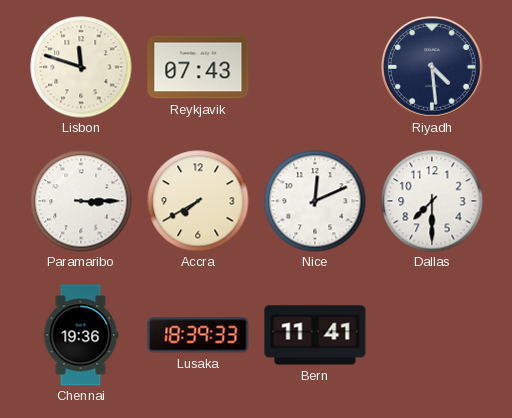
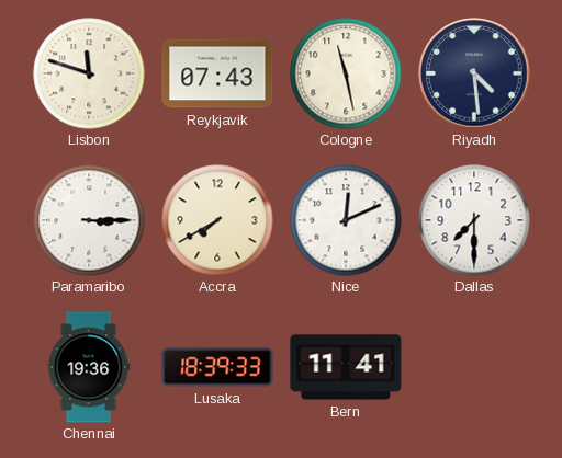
Cologne: none -> 11:28
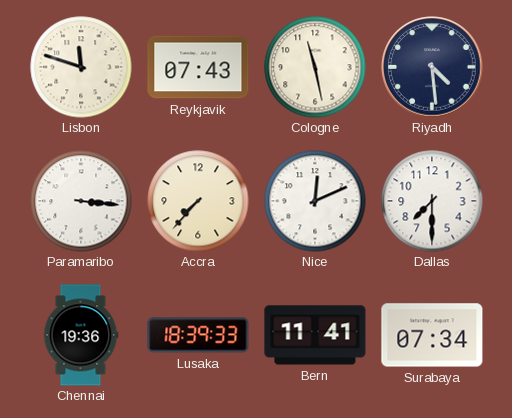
Paramaribo: 3:15 -> 3:16
Accra: 7:40 -> 7:37
Surabaya: none -> 07:34
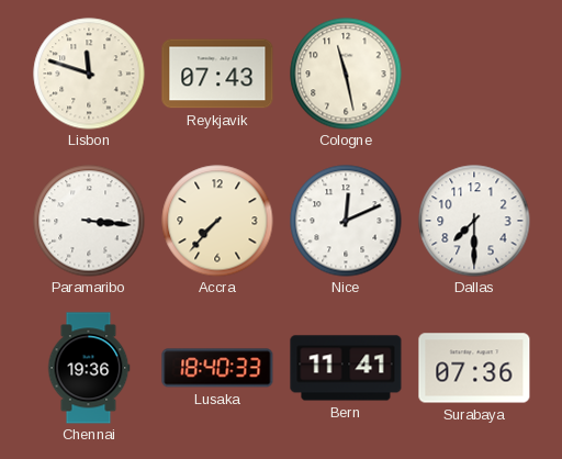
Riyadh: 4:29 -> none
Lusaka: 18:39 -> 18:40
Surabaya: 07:34 -> 07:36
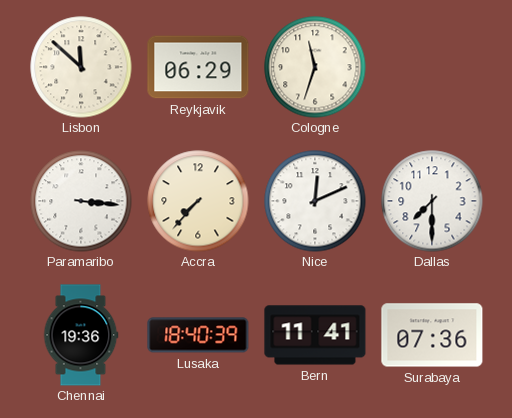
Lisbon: 11:48 -> 11:52
Reykjavik: 07:43 -> 06:29
Cologne: 11:28 -> 11:33
Lusaka: 18:40:33 -> 18:40:39
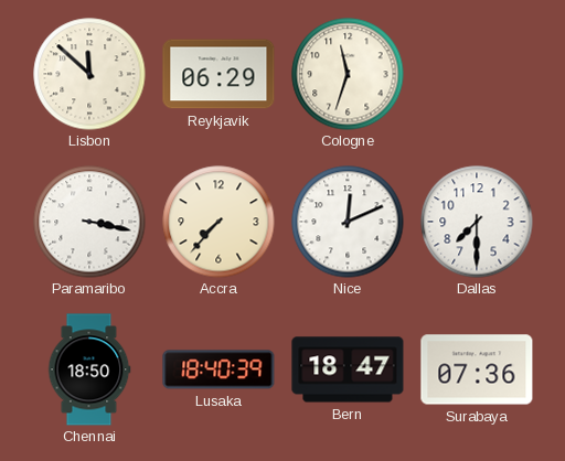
Paramaribo: 3:16 -> 3:17
Chennai: 19:36 -> 18:50
Bern: 11:41 -> 18:47
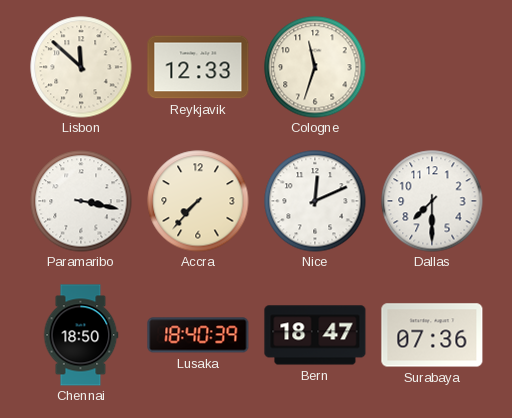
Reykjavik: 06:29 -> 12:33
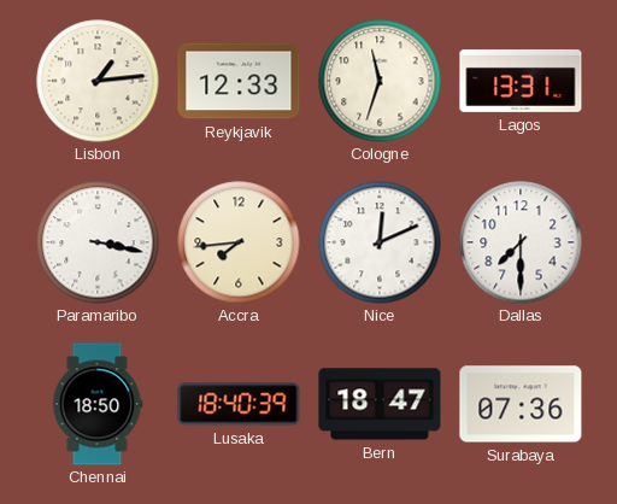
Lisbon: 11:52 -> 1:14
Lagos: none -> 13:31
Accra: 7:37 -> 7:44
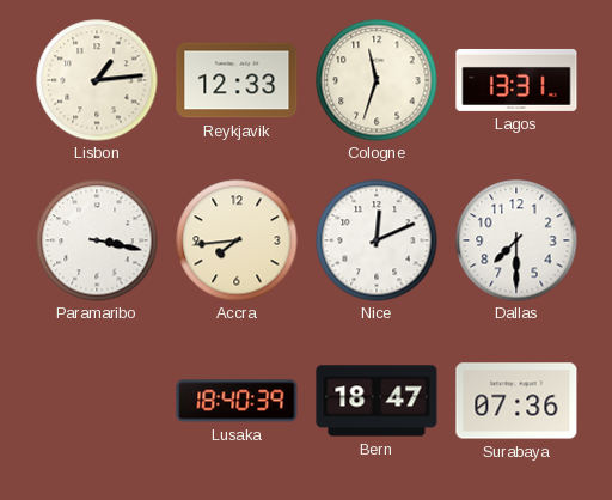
Chennai: 18:50 -> none
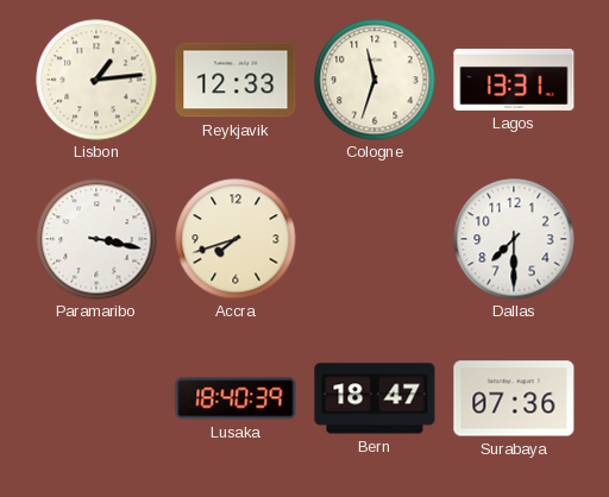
Accra: 7:44 -> 7:42
Nice: 12:11 -> none
